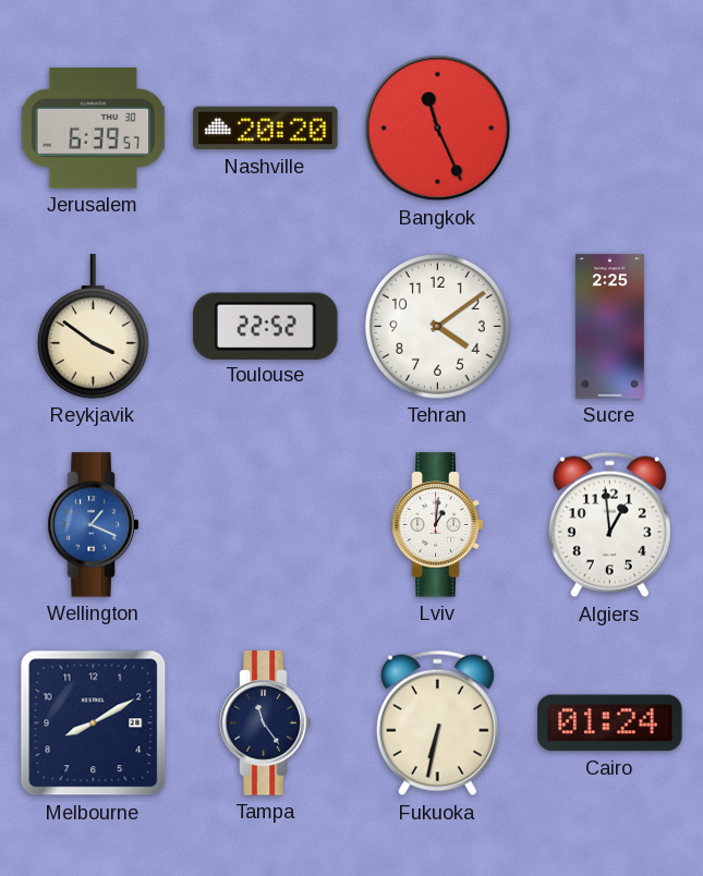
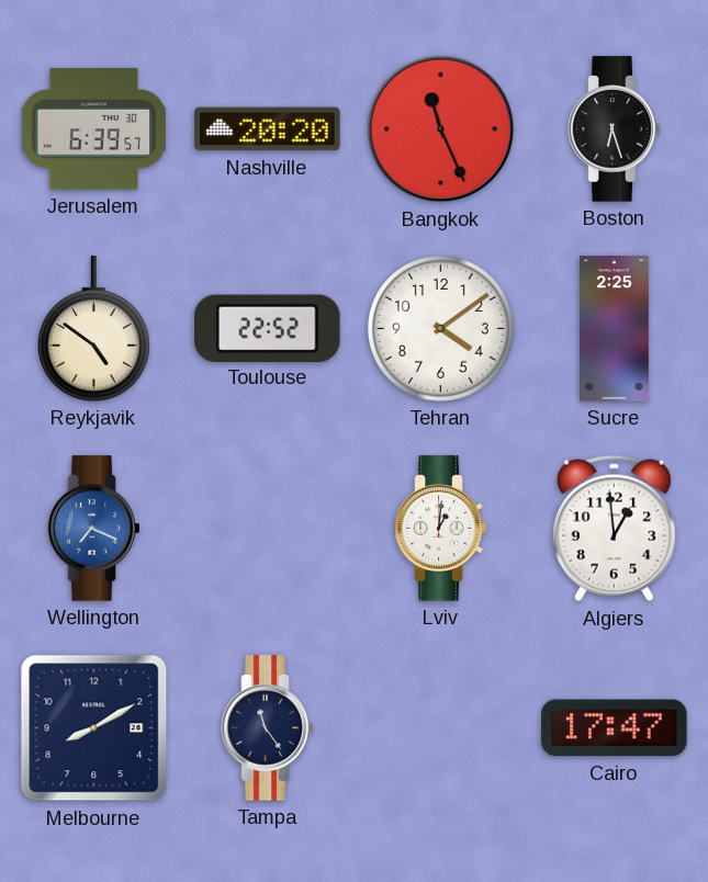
Boston: none -> 6:27
Reykjavik: 3:51 -> 4:51
Wellington: 1:19 -> 7:19
Fukuoka: 6:32 -> none
Cairo: 01:24 -> 17:47
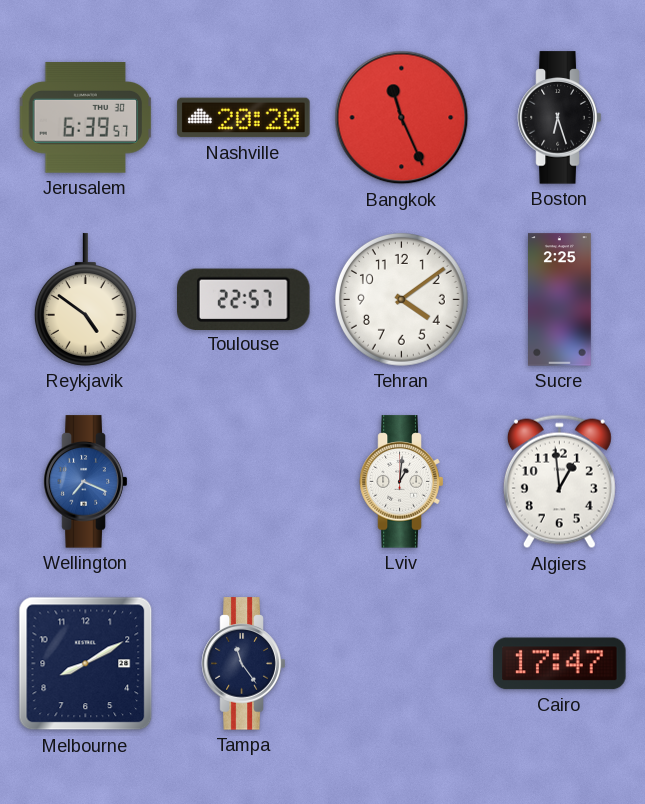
Toulouse: 22:52 -> 22:57
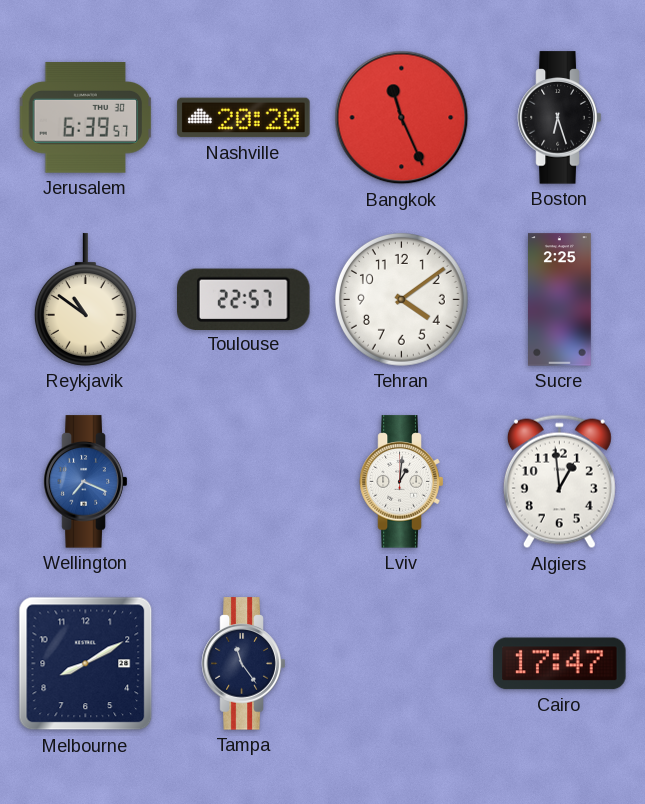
Reykjavik: 4:51 -> 10:51
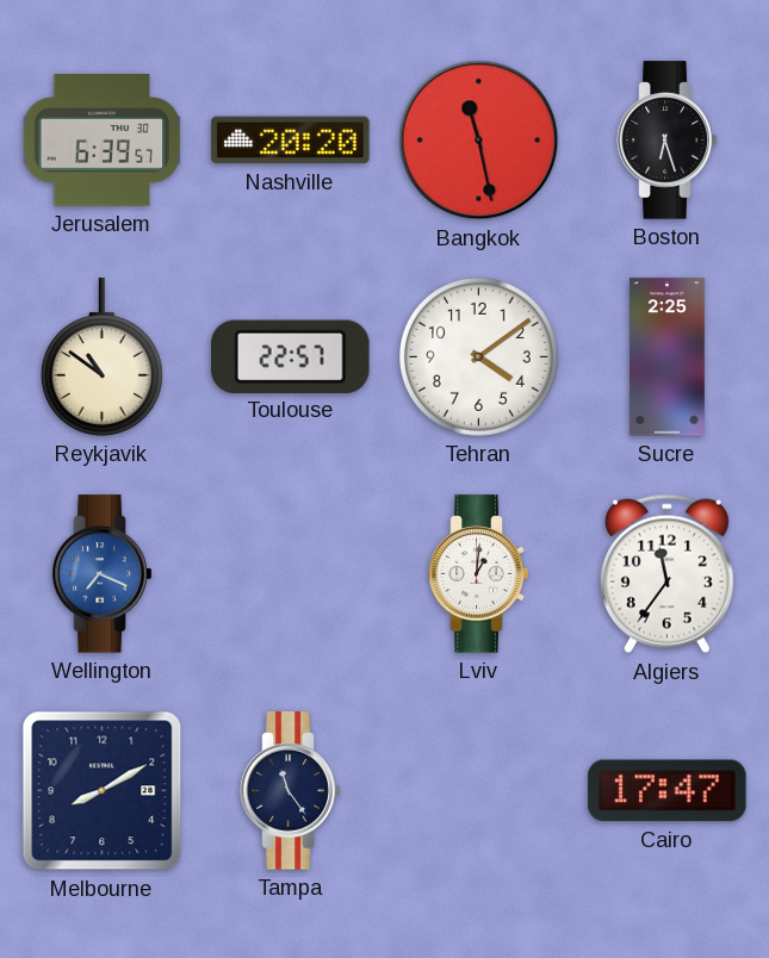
Bangkok: 11:26 -> 11:28
Algiers: 12:59 -> 11:36
